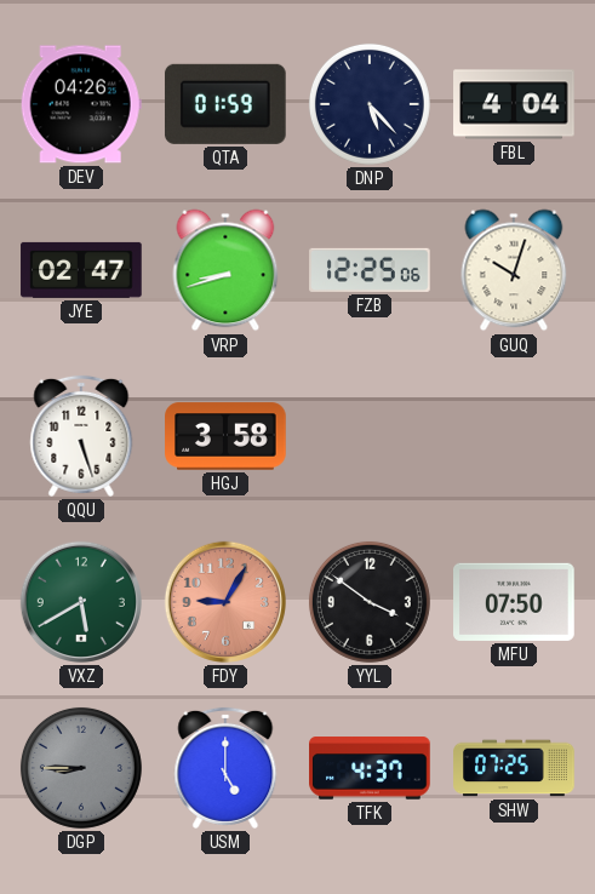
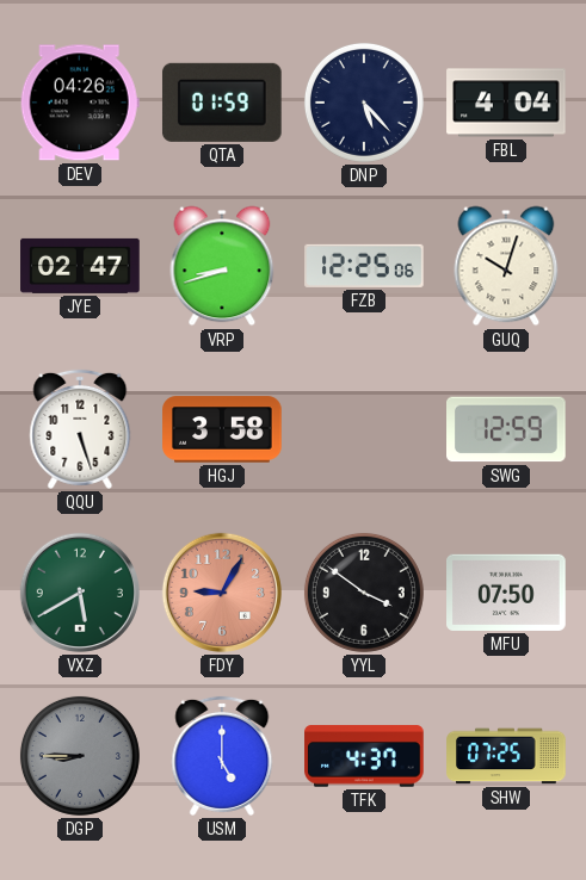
SWG: none -> 12:59
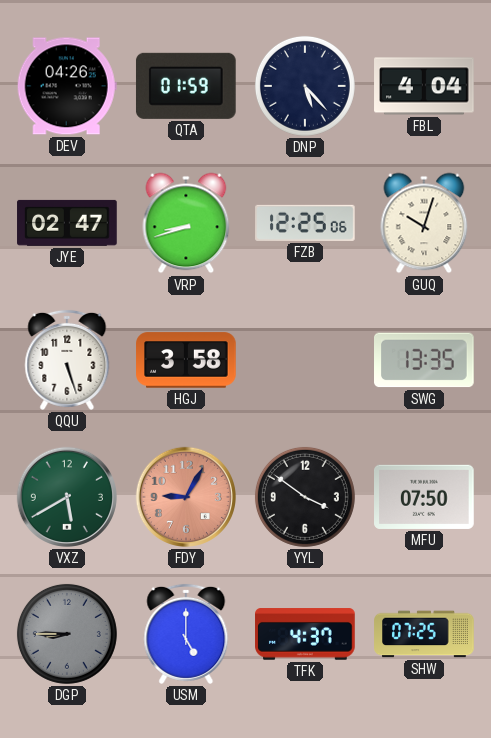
SWG: 12:59 -> 13:35
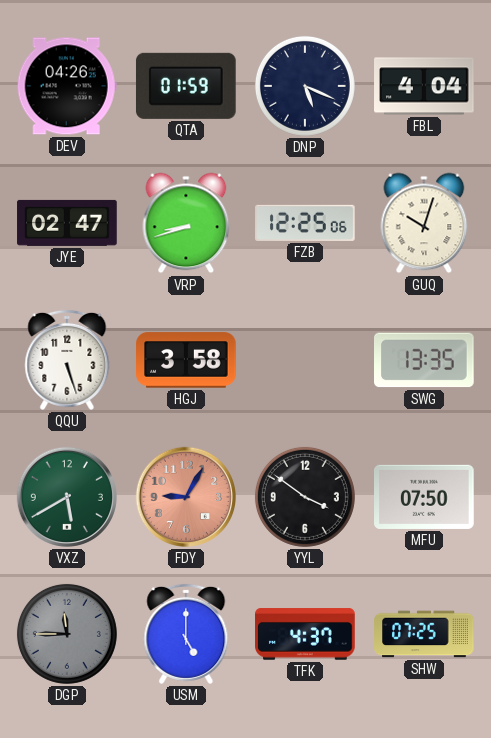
DNP: 5:23 -> 5:19
DGP: 8:45 -> 11:45
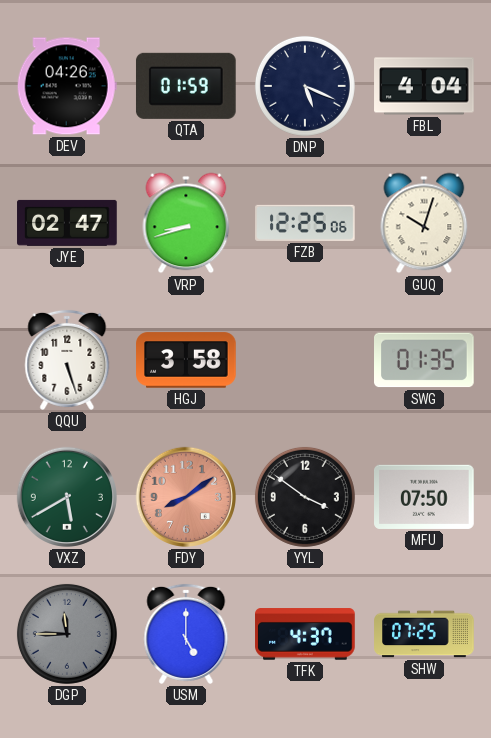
SWG: 13:35 -> 01:35
FDY: 9:05 -> 8:09
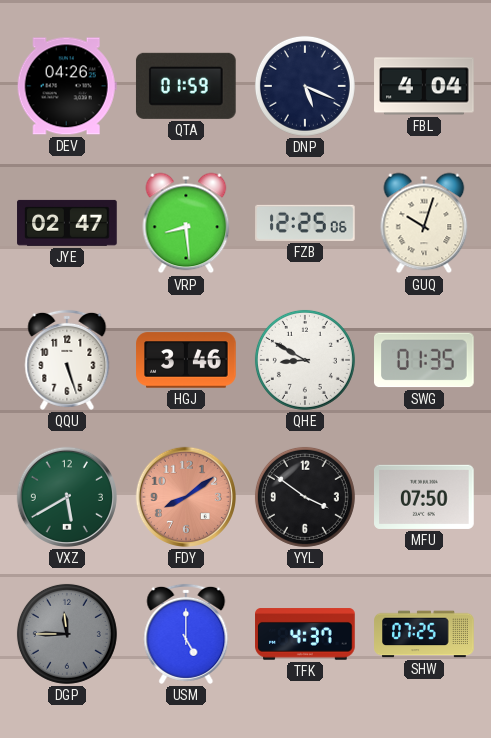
VRP: 8:42 -> 8:29
HGJ: 3:58 -> 3:46
QHE: none -> 8:50
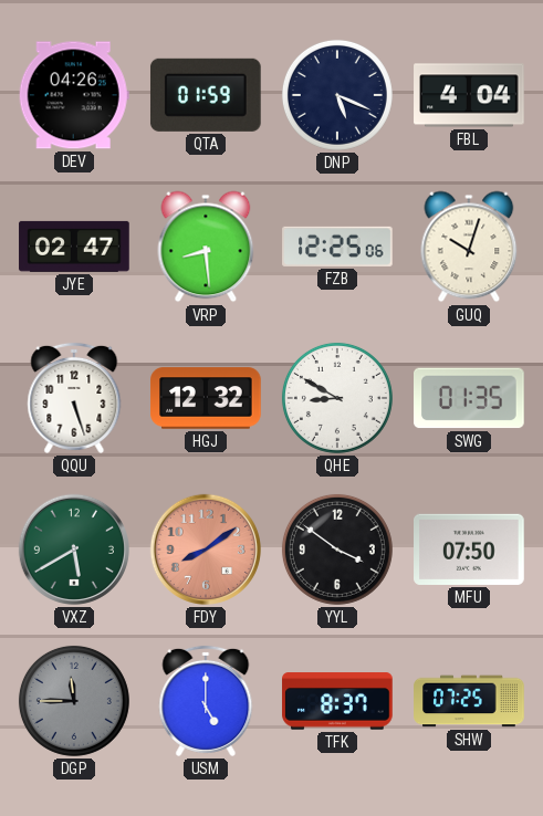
HGJ: 3:46 -> 12:32
TFK: 4:37 -> 8:37
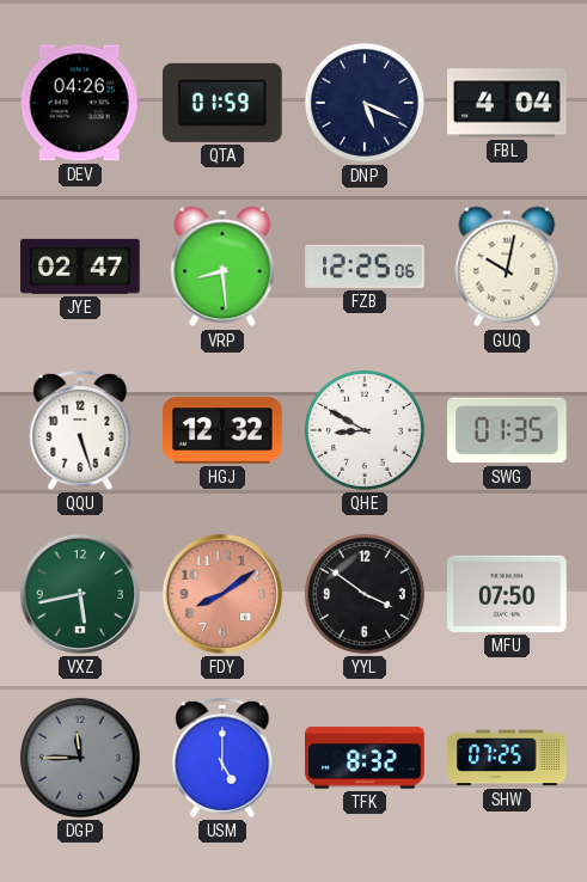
GUQ: 10:03 -> 10:02
VXZ: 5:40 -> 5:43
TFK: 8:37 -> 8:32
